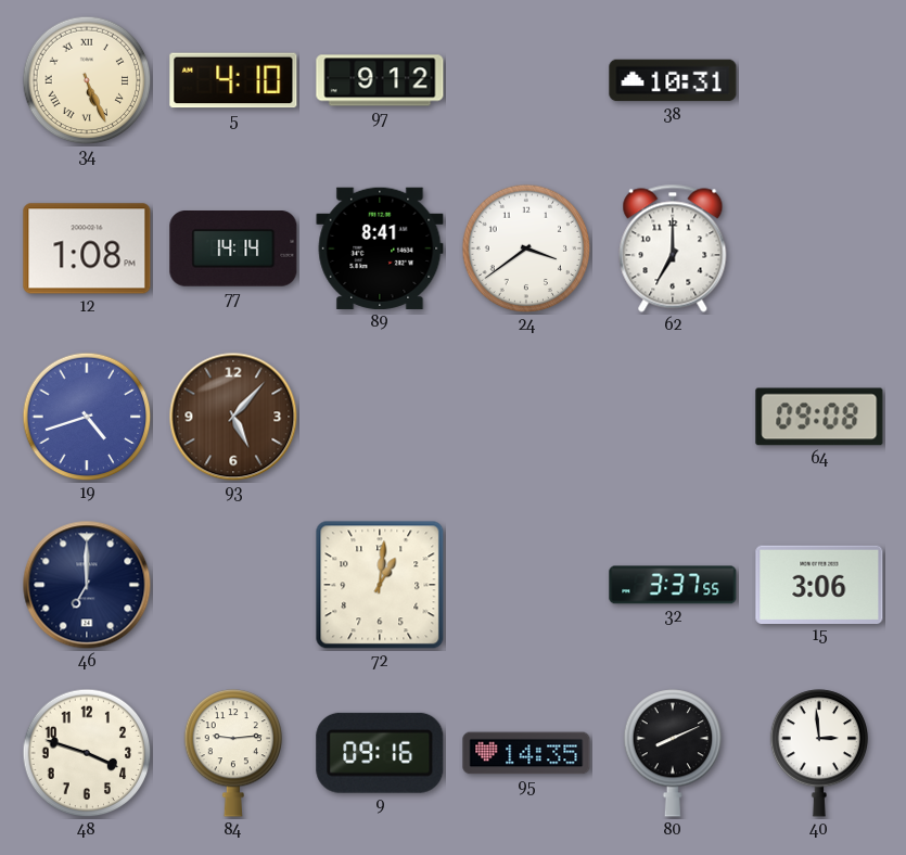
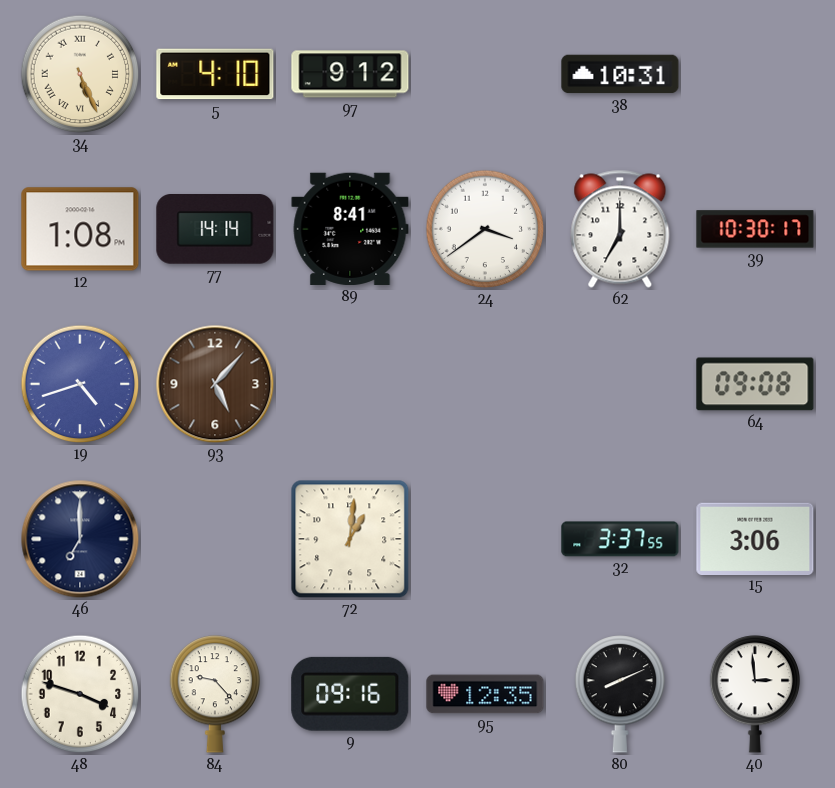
39: none -> 10:30
84: 9:14 -> 9:23
95: 14:35 -> 12:35
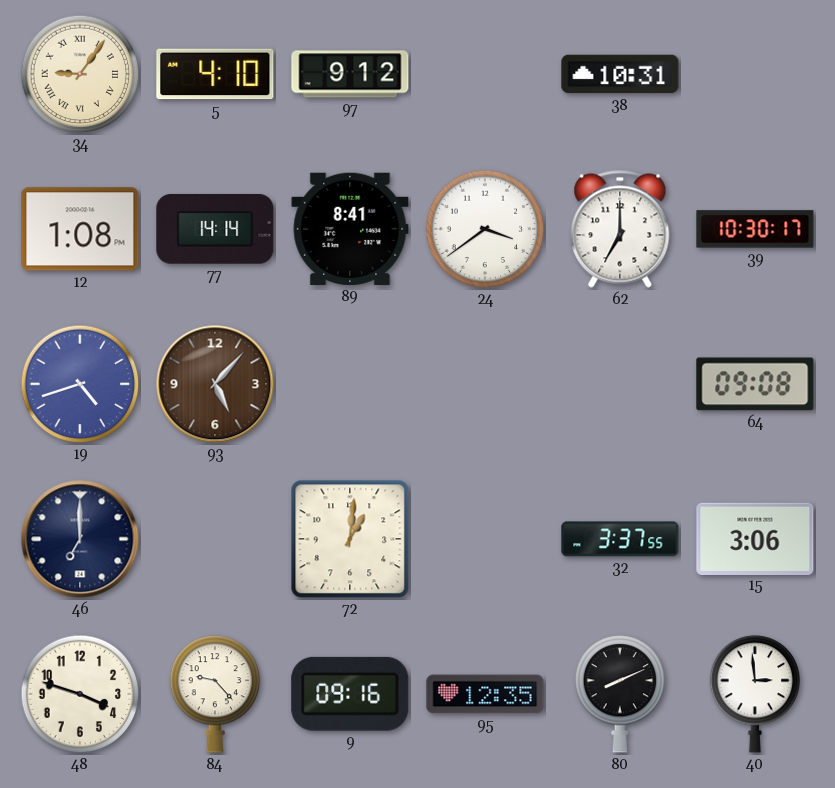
34: 5:26 -> 9:06
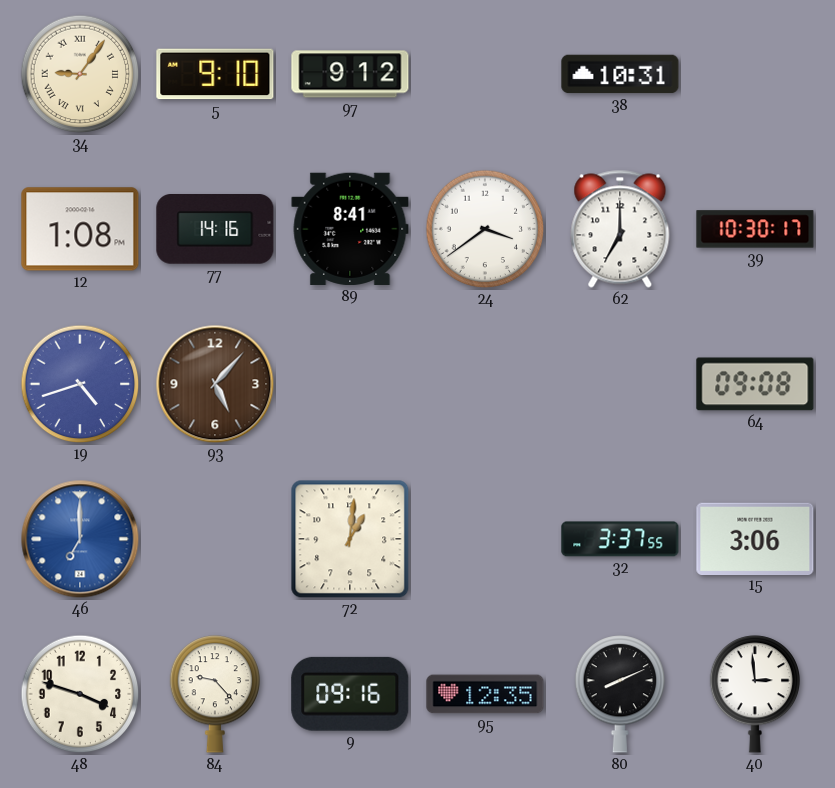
5: 4:10 -> 9:10
77: 14:14 -> 14:16
46 dial: navy -> blue
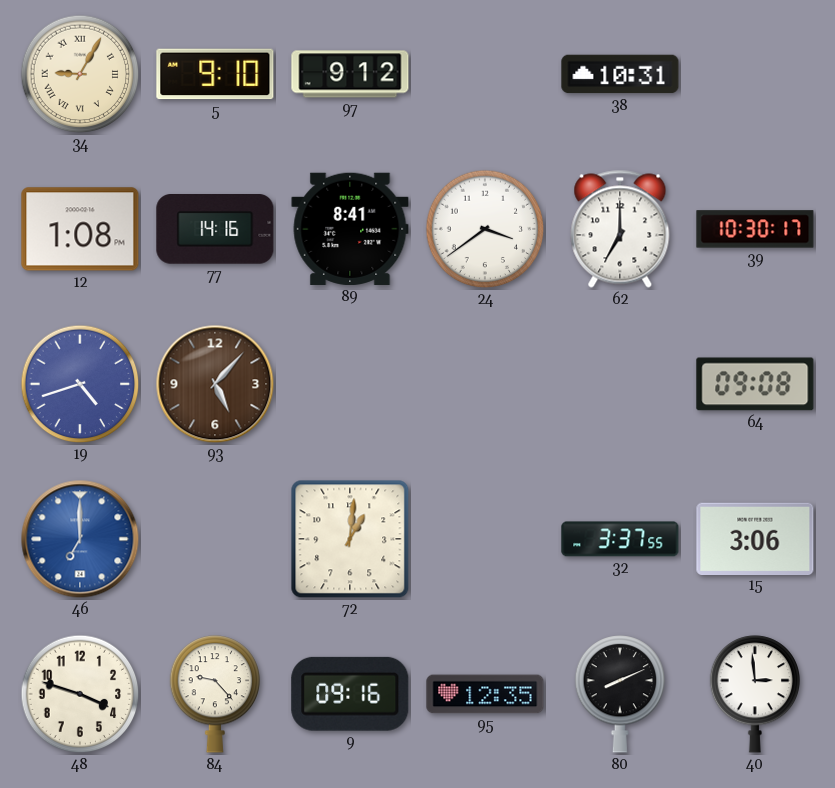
34: 9:06 -> 9:05
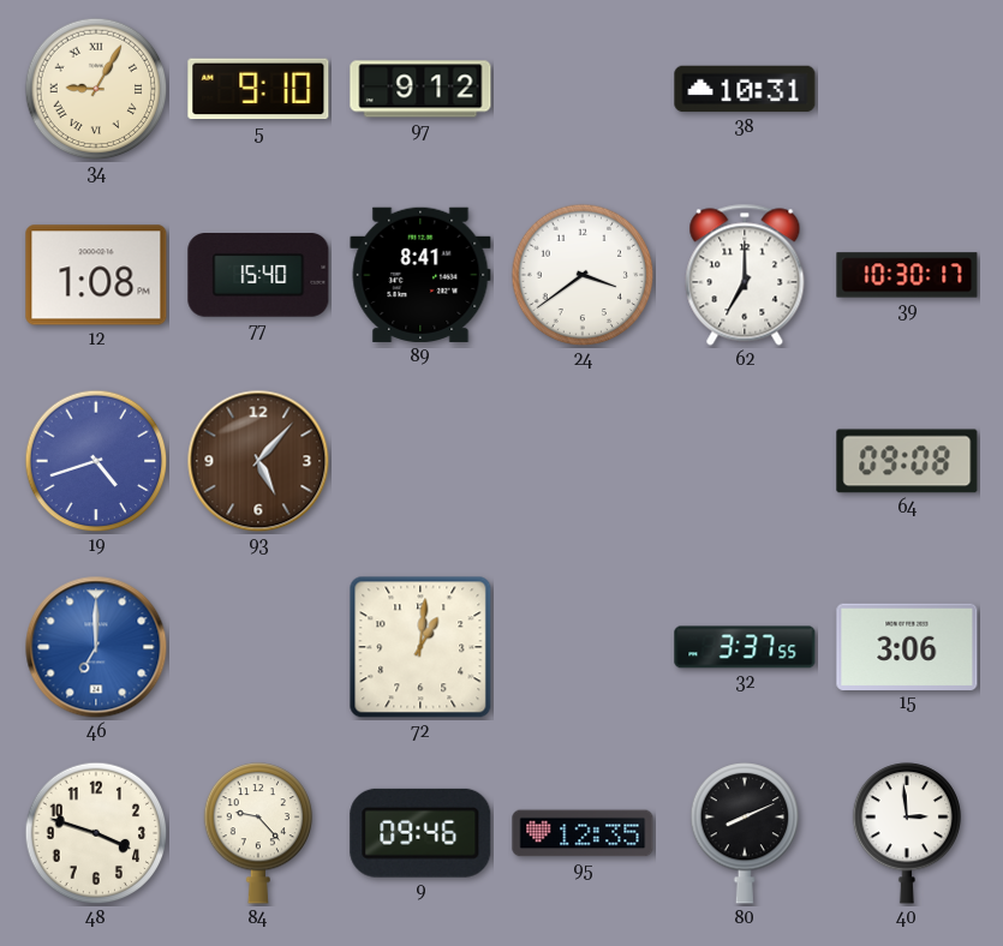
77: 14:16 -> 15:40
9: 09:16 -> 09:46
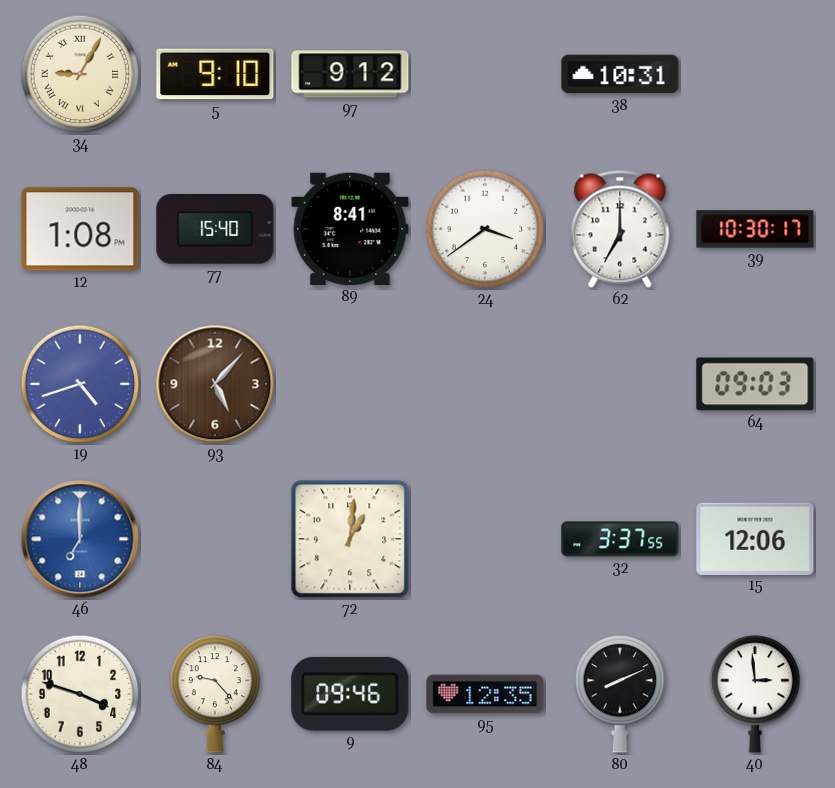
64: 09:08 -> 09:03
15: 3:06 -> 12:06
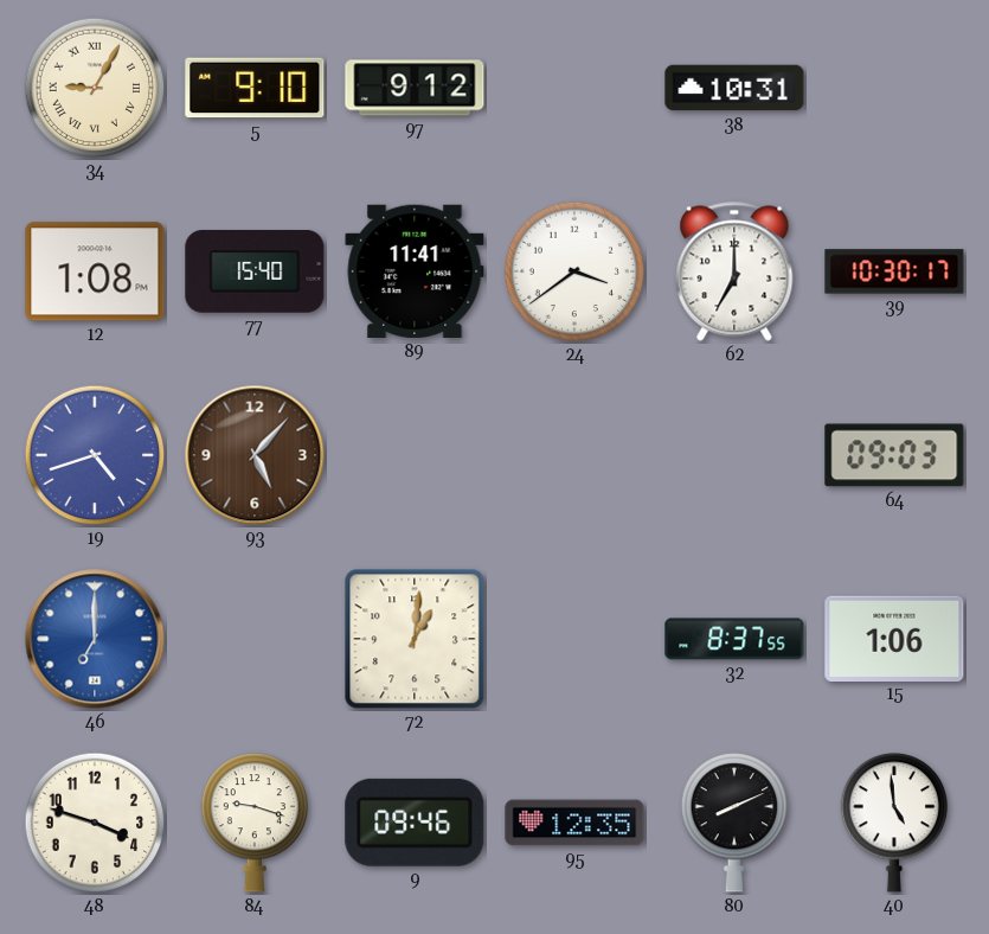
89: 8:41 -> 11:41
32: 3:37 -> 8:37
15: 12:06 -> 1:06
84: 9:23 -> 9:18
40: 2:59 -> 4:59
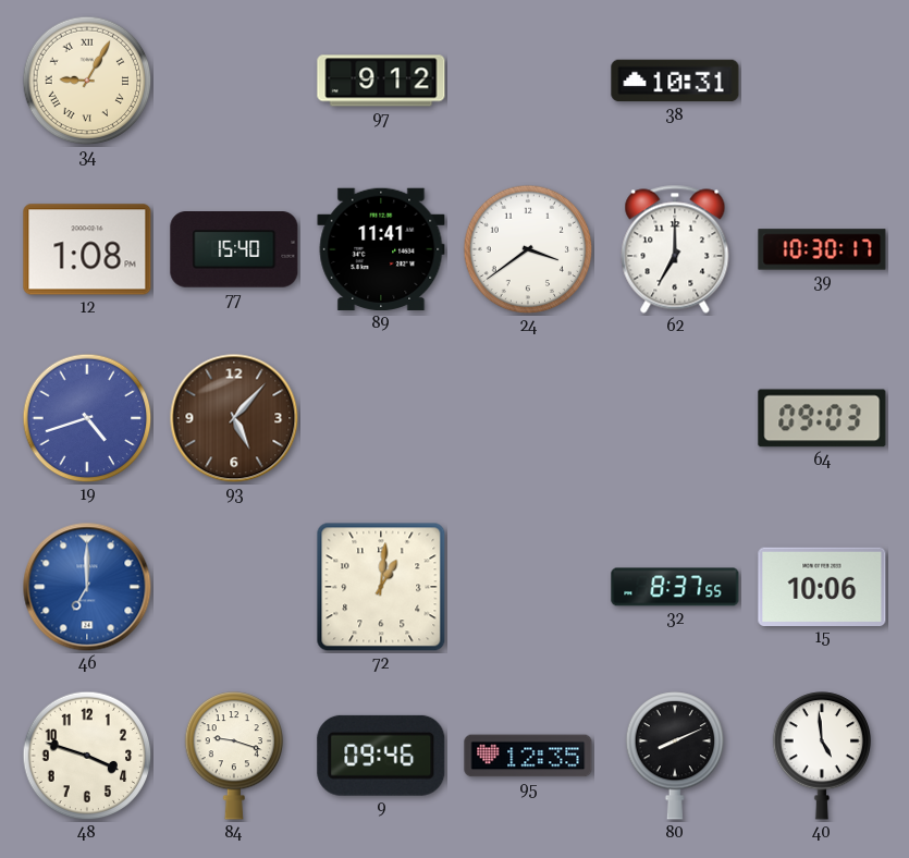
5: 9:10 -> none
15: 1:06 -> 10:06
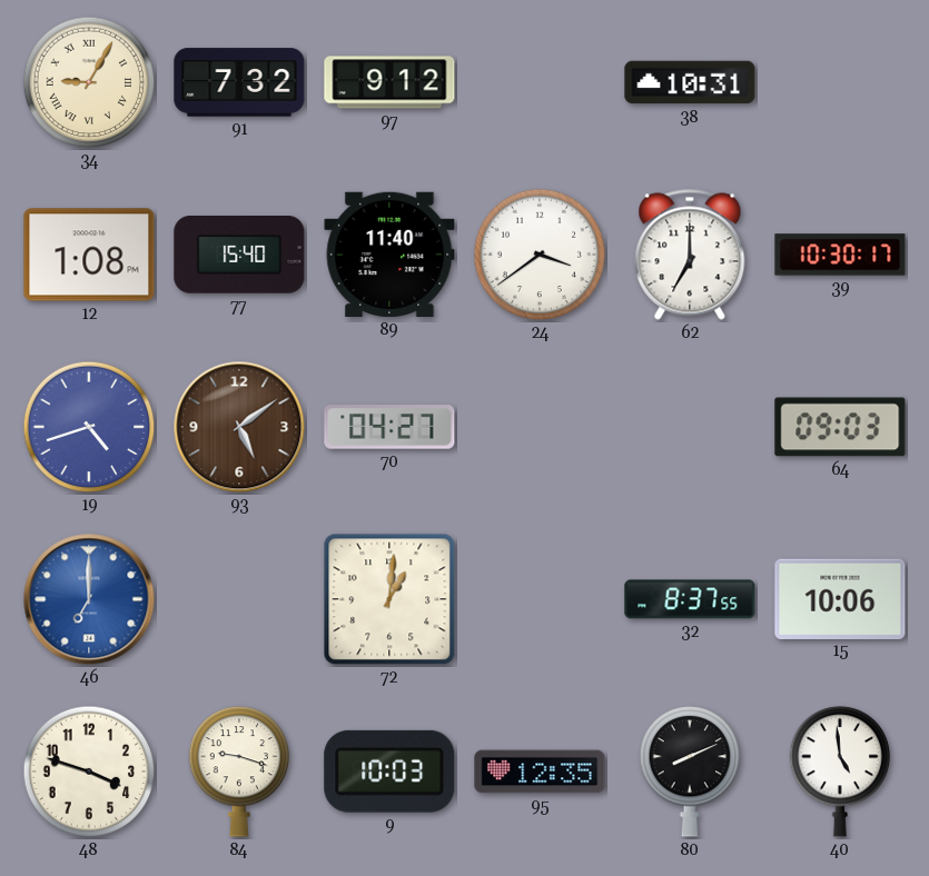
91: none -> 7:32
89: 11:41 -> 11:40
93: 5:07 -> 5:09
70: none -> 04:27
9: 09:46 -> 10:03
